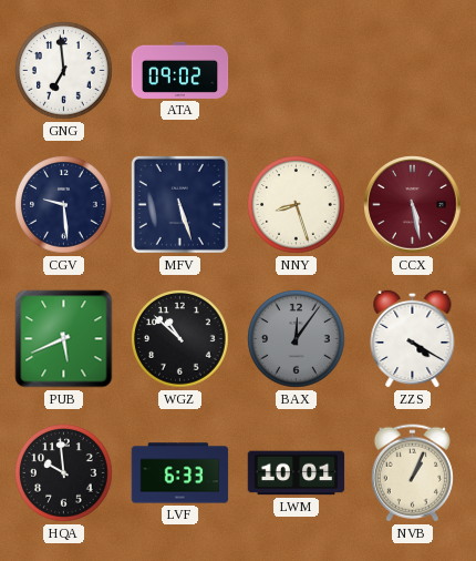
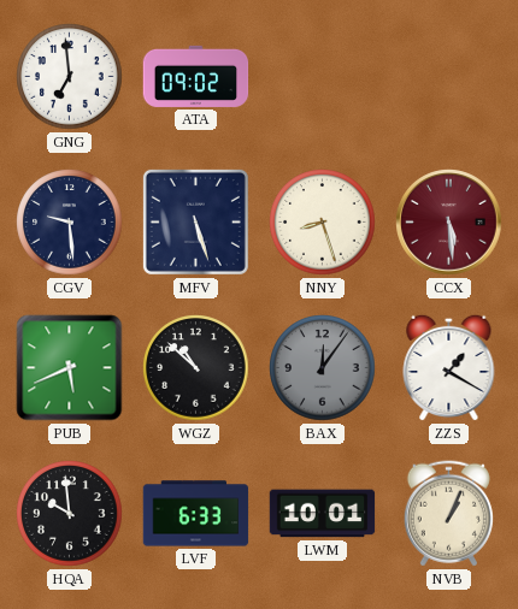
CCX: 5:28 -> 5:29
ZZS: 4:20 -> 1:20
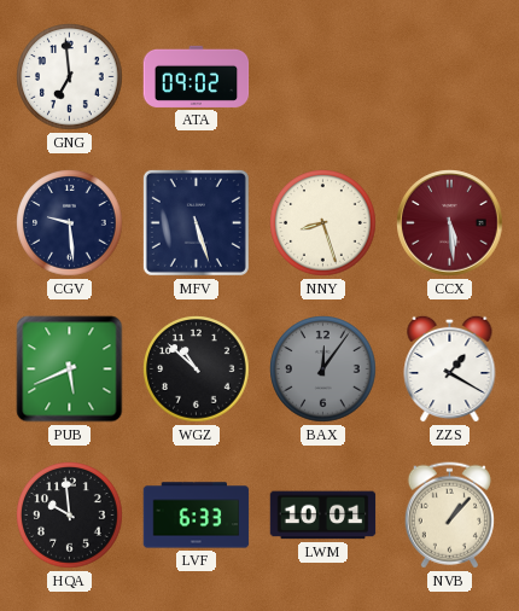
NVB: 1:04 -> 1:07
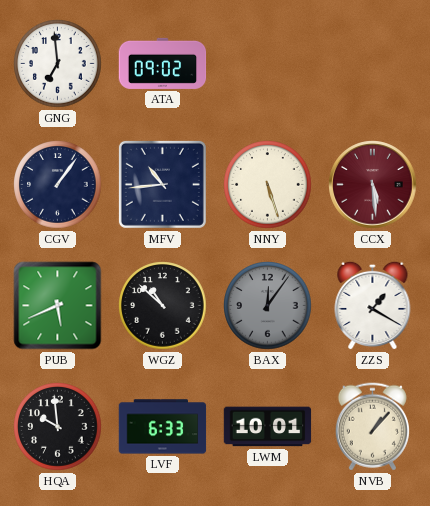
CGV: 9:29 -> 1:06
MFV: 5:27 -> 10:44
NNY: 8:27 -> 5:27
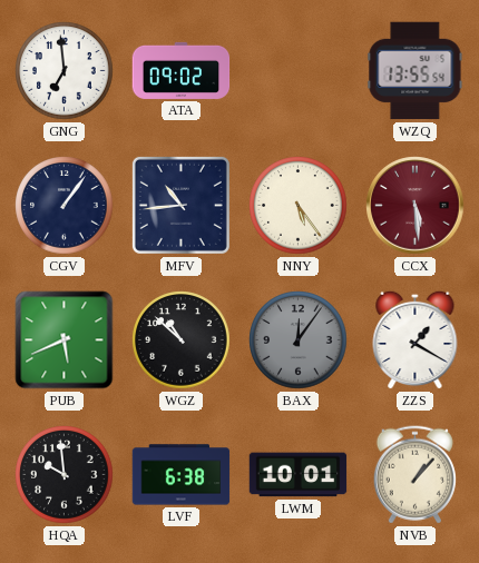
WZQ: none -> 13:55
NNY: 5:27 -> 5:24
LVF: 6:33 -> 6:38
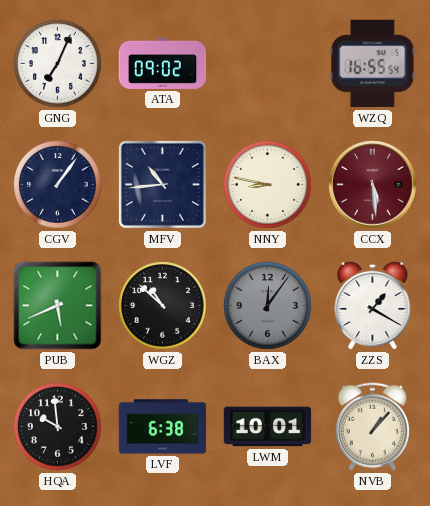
GNG: 6:59 -> 7:04
WZQ: 13:55 -> 16:55
NNY: 5:24 -> 8:47
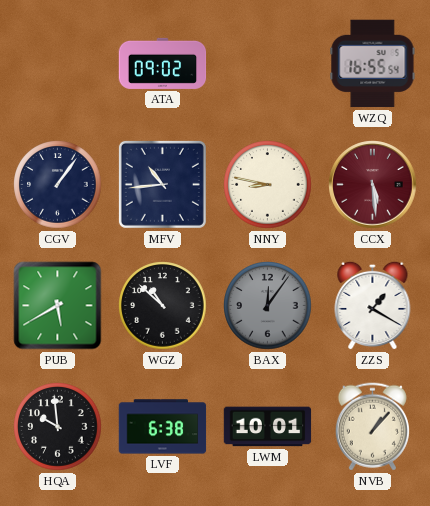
GNG: 7:04 -> none
PUB: 5:41 -> 5:40
